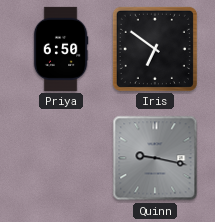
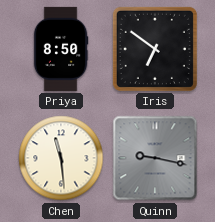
Priya: 6:50 -> 8:50
Chen: none -> 11:29
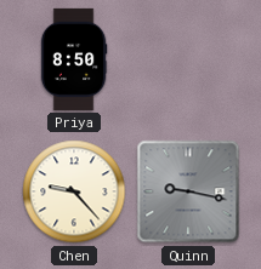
Iris: 6:51 -> none
Chen: 11:29 -> 9:23
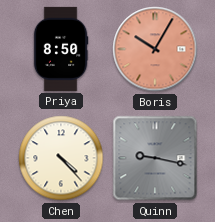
Boris: none -> 10:05
Chen: 9:23 -> 4:23
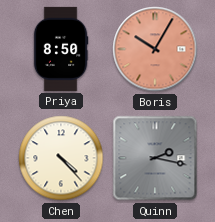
Quinn: 9:17 -> 2:17
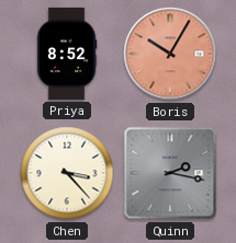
Priya: 8:50 -> 8:52
Chen: 4:23 -> 3:23
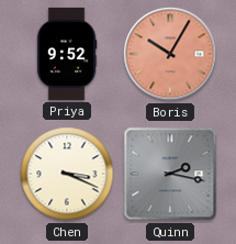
Priya: 8:52 -> 9:52
Chen: 3:23 -> 3:19
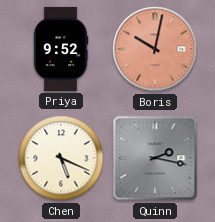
Boris: 10:05 -> 10:02
Chen: 3:19 -> 5:19
